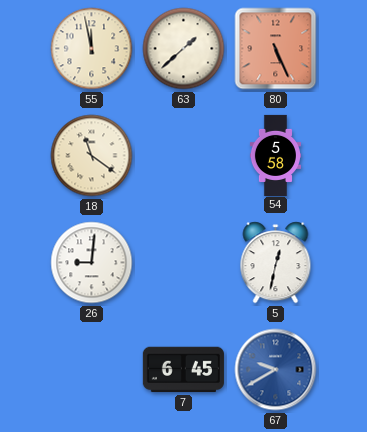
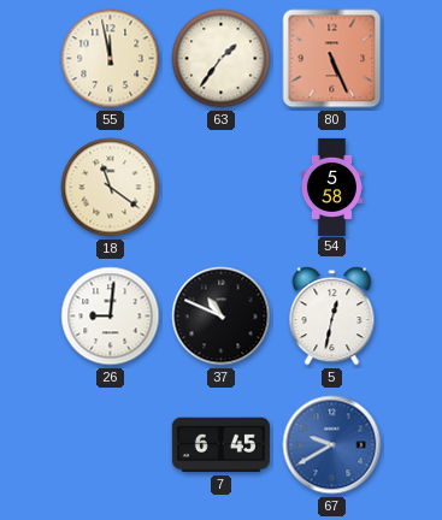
63: 1:38 -> 1:36
37: none -> 10:49
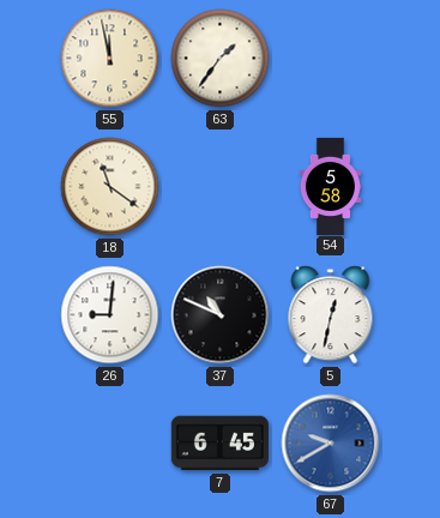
80: 5:26 -> none
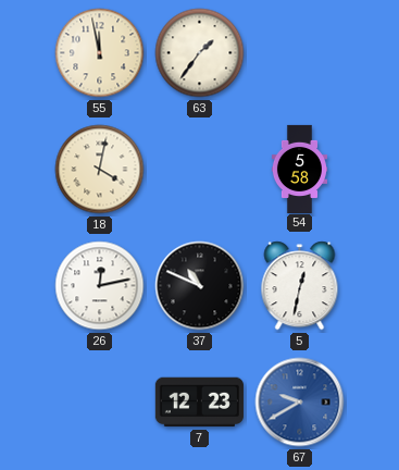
18: 11:21 -> 4:02
26: 9:01 -> 12:13
7: 6:45 -> 12:23
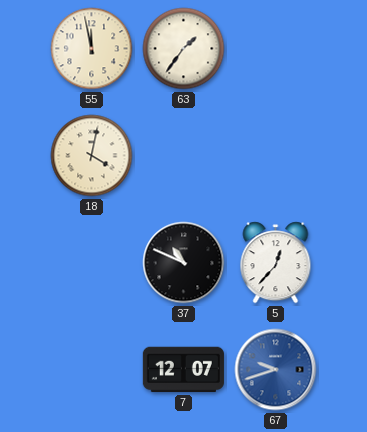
54: 5:58 -> none
26: 12:13 -> none
5: 12:32 -> 12:37
7: 12:23 -> 12:07
67: 9:40 -> 9:42
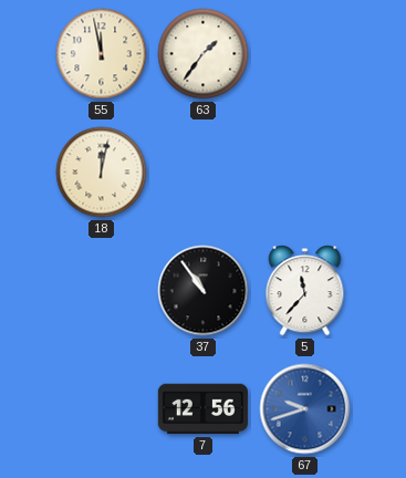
18: 4:02 -> 12:02
37: 10:49 -> 10:54
5: 12:37 -> 11:37
7: 12:07 -> 12:56
